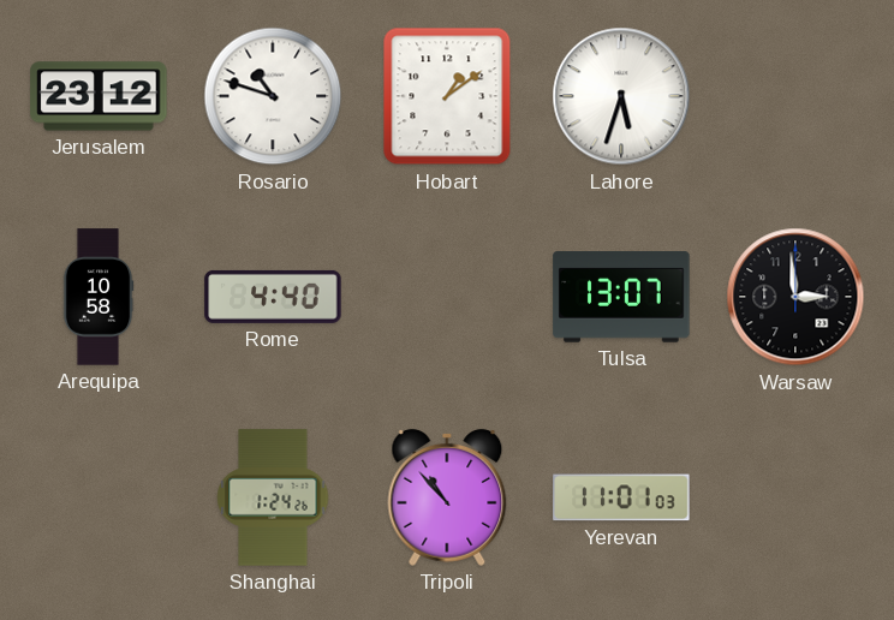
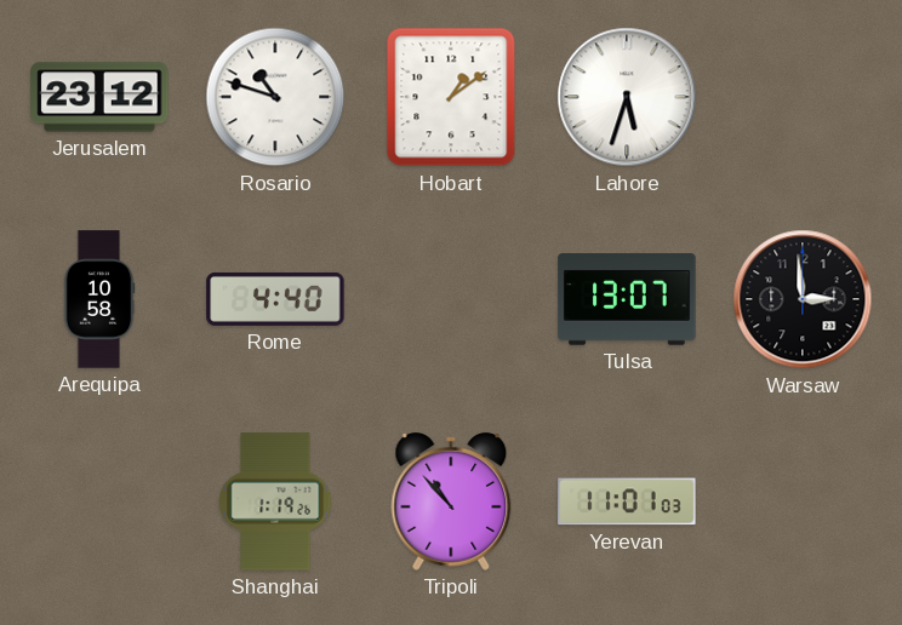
Shanghai: 1:24 -> 1:19
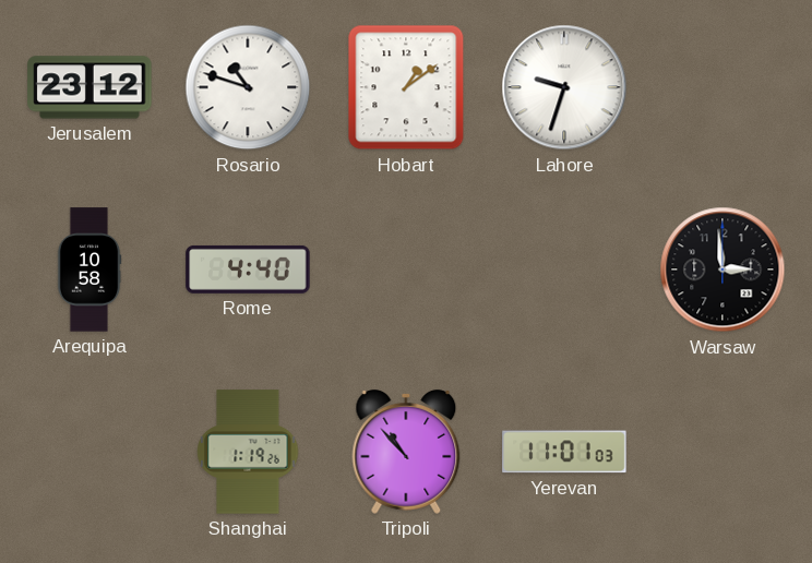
Lahore: 5:33 -> 9:33
Tulsa: 13:07 -> none
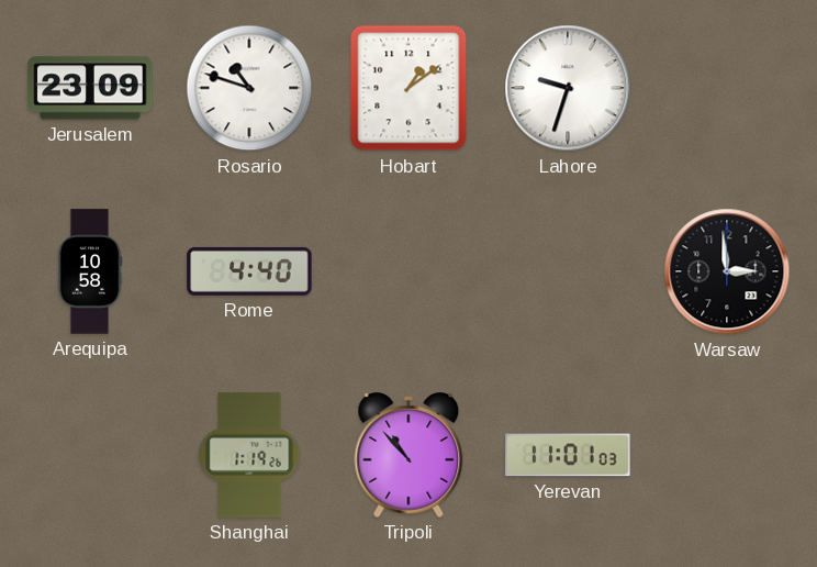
Jerusalem: 23:12 -> 23:09
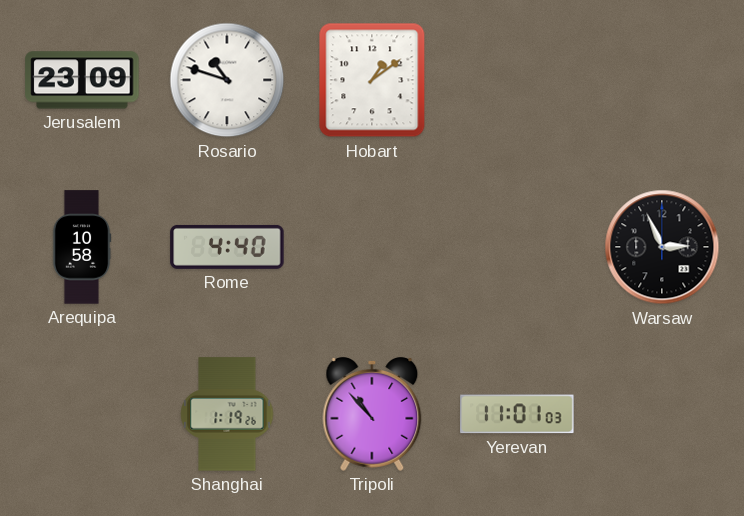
Lahore: 9:33 -> none
Warsaw: 2:59 -> 2:56
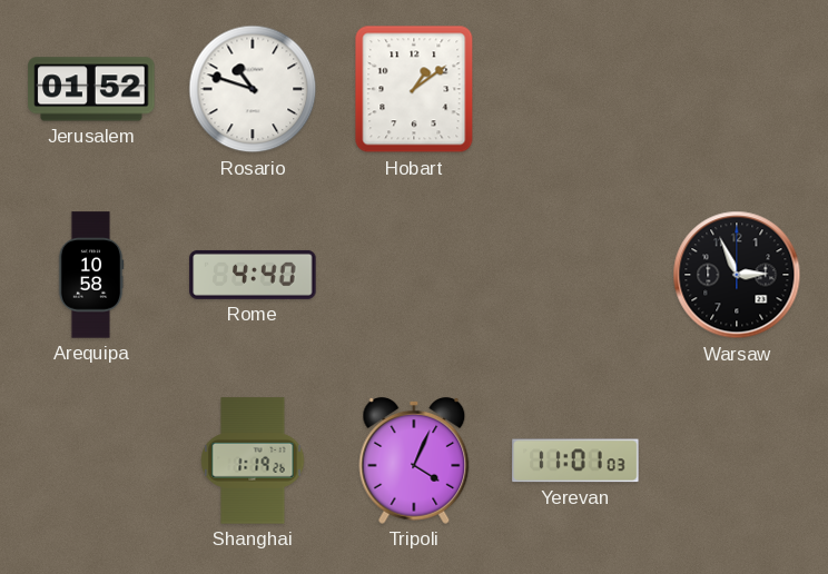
Jerusalem: 23:09 -> 01:52
Tripoli: 10:53 -> 4:04
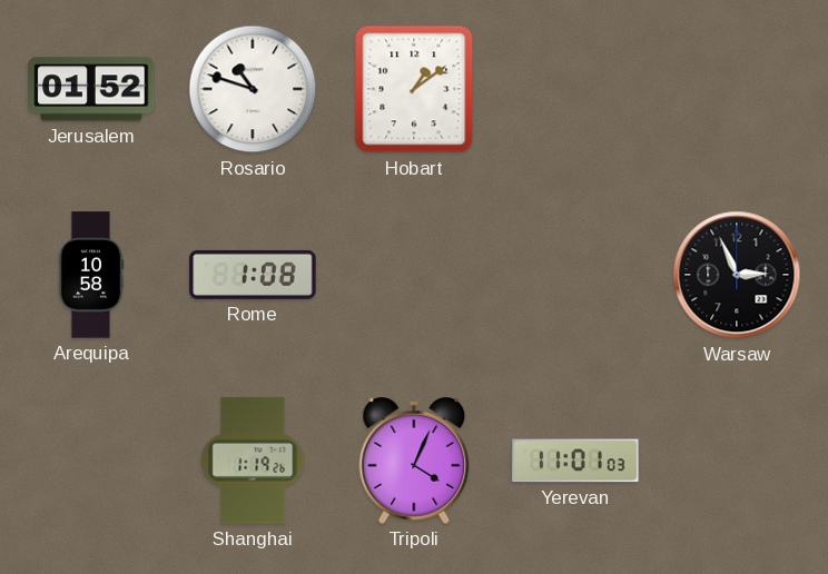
Rome: 4:40 -> 1:08
